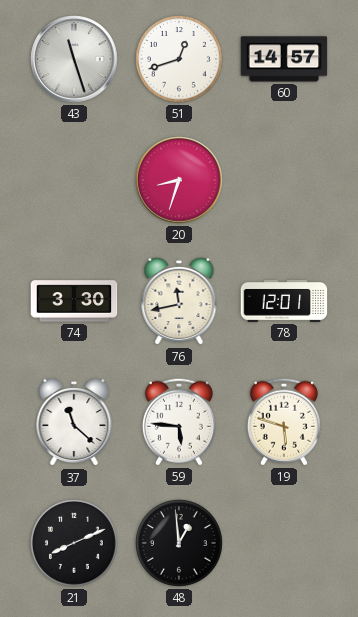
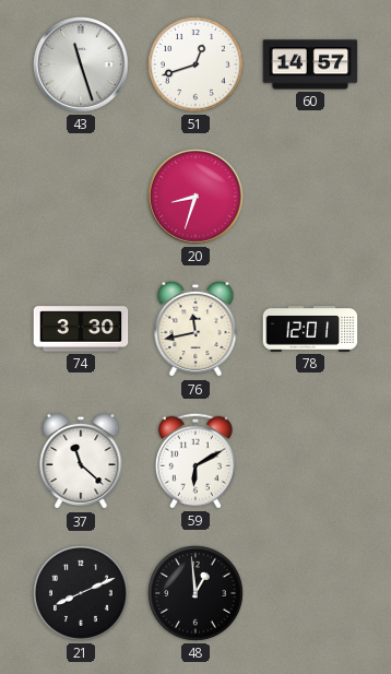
59: 5:46 -> 6:10
19: 5:48 -> none
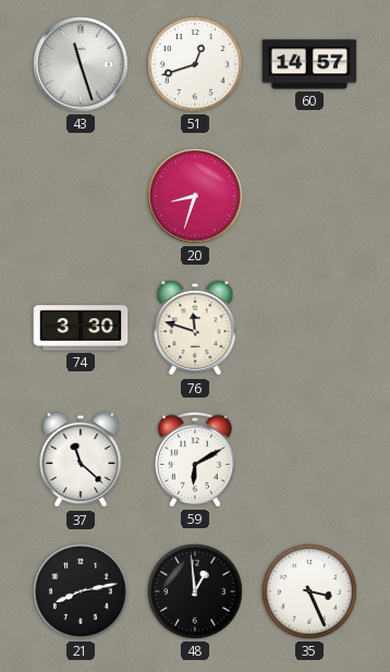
76: 11:43 -> 11:48
78: 12:01 -> none
21: 8:11 -> 8:13
35: none -> 3:26
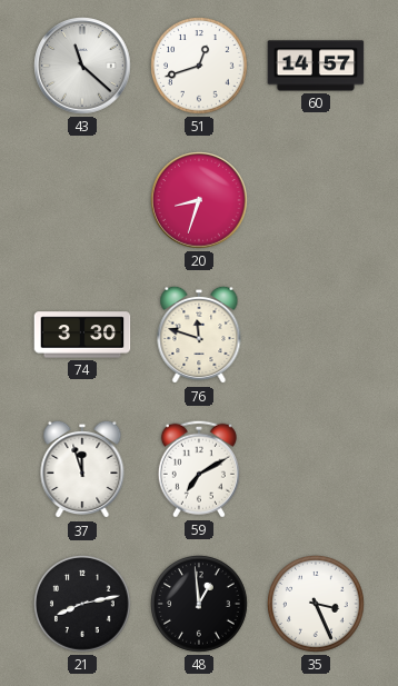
43: 11:27 -> 11:22
37: 11:22 -> 11:57
59: 6:10 -> 7:10
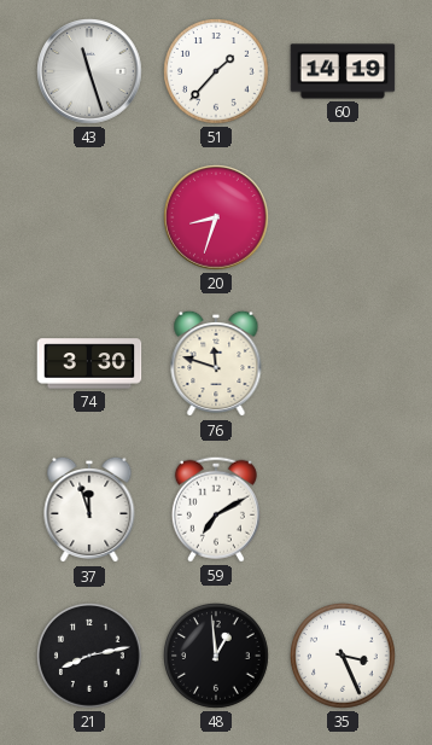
43: 11:22 -> 11:27
51: 12:42 -> 1:37
60: 14:57 -> 14:19
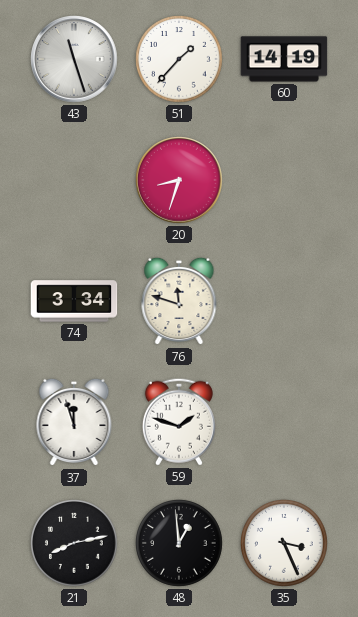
74: 3:30 -> 3:34
59: 7:10 -> 1:48
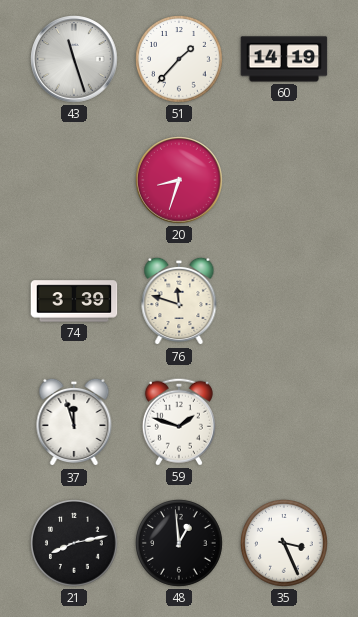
74: 3:34 -> 3:39
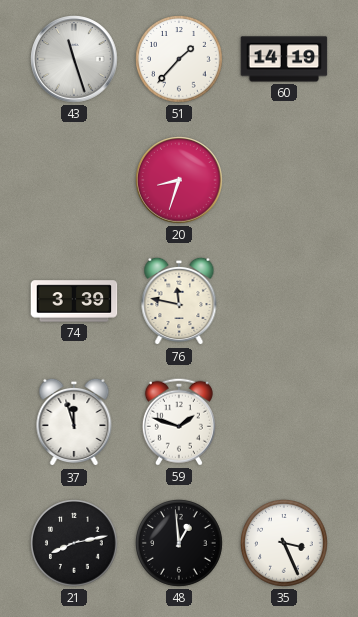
76: 11:48 -> 11:47
